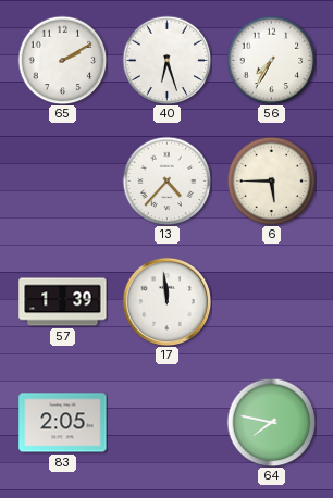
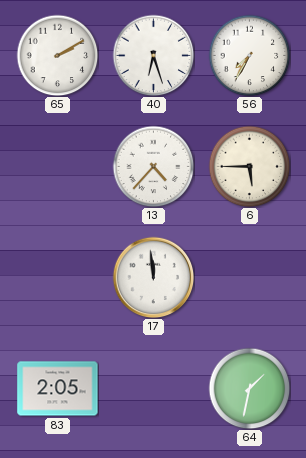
57: 1:39 -> none
64: 7:47 -> 1:32
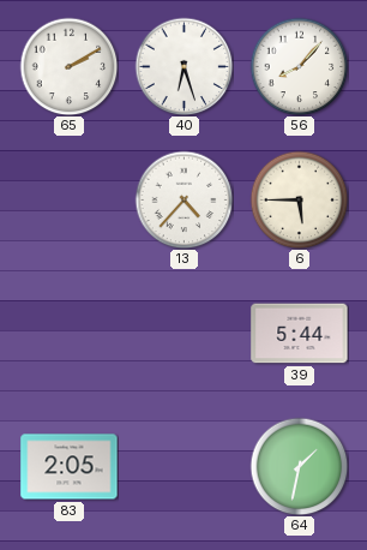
56: 7:35 -> 8:07
17: 11:59 -> none
39: none -> 5:44
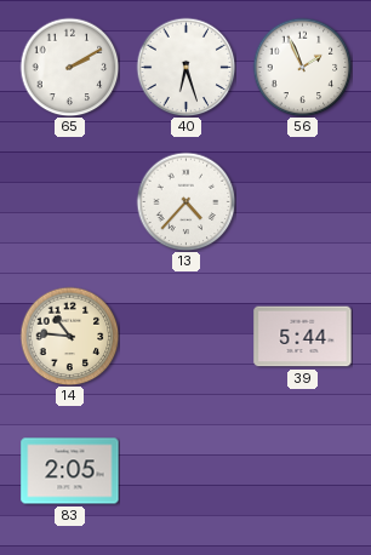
56: 8:07 -> 1:56
6: 5:45 -> none
14: none -> 10:46
64: 1:32 -> none
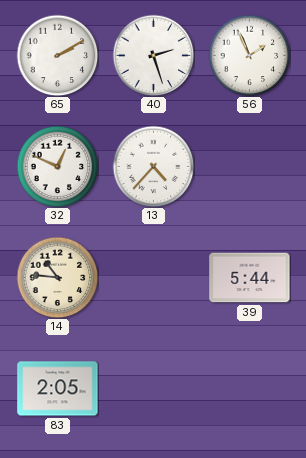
40: 6:27 -> 2:27
32: none -> 12:49
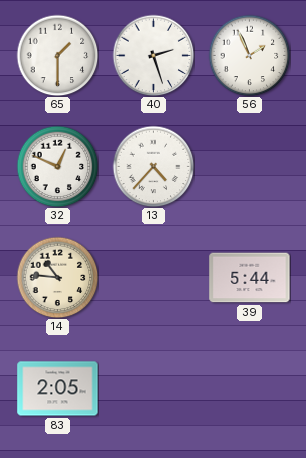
65: 2:10 -> 1:30
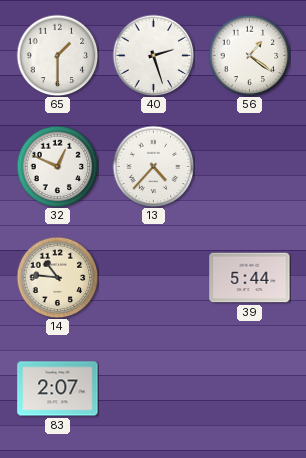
56: 1:56 -> 1:21
83: 2:05 -> 2:07
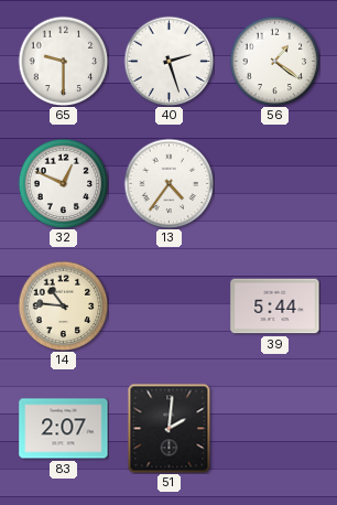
65: 1:30 -> 9:30
13: 4:37 -> 4:36
51: none -> 2:01
